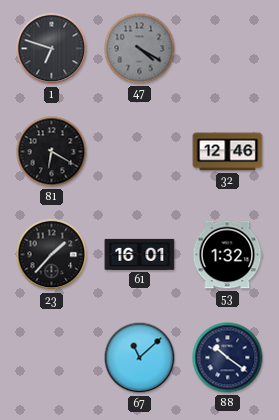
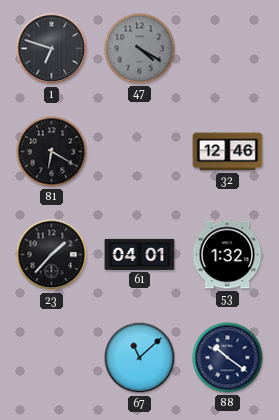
61: 16:01 -> 04:01
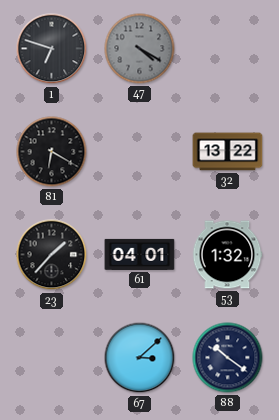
32: 12:46 -> 13:22
67: 11:08 -> 3:08
